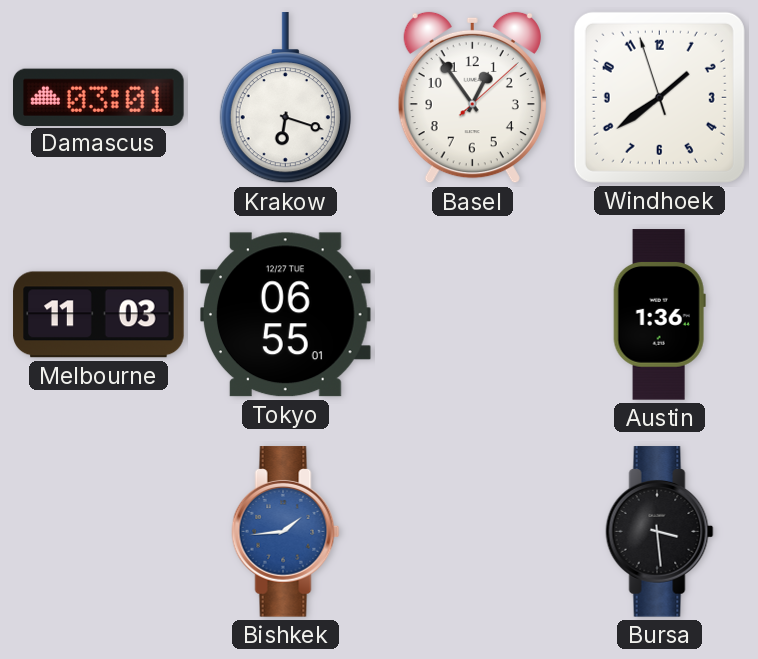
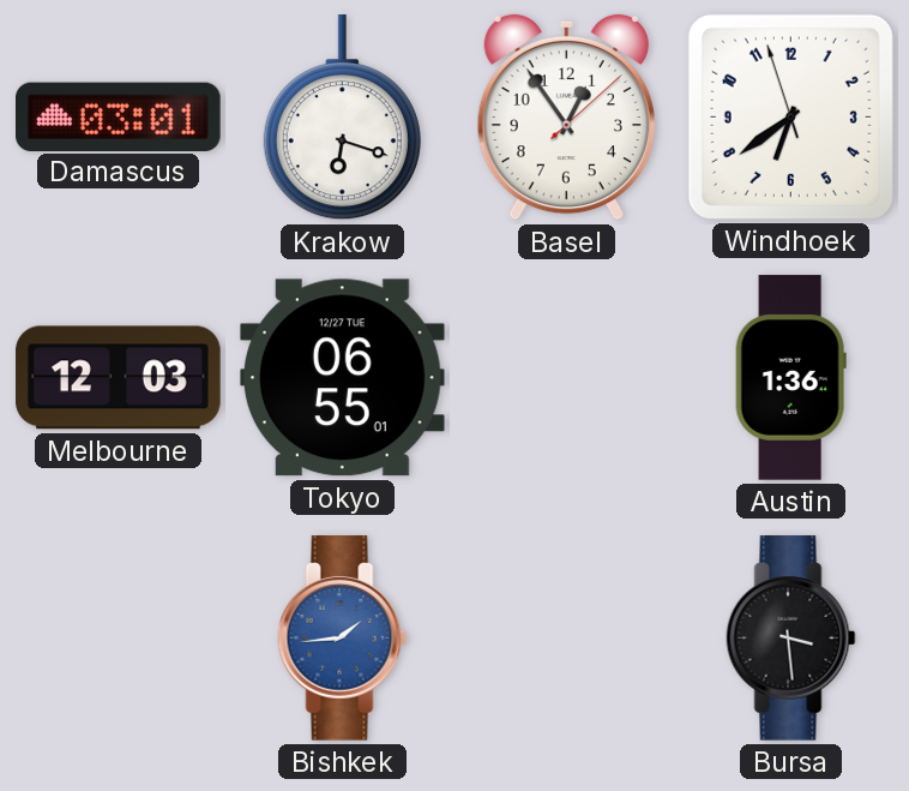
Windhoek: 1:38 -> 6:38
Melbourne: 11:03 -> 12:03
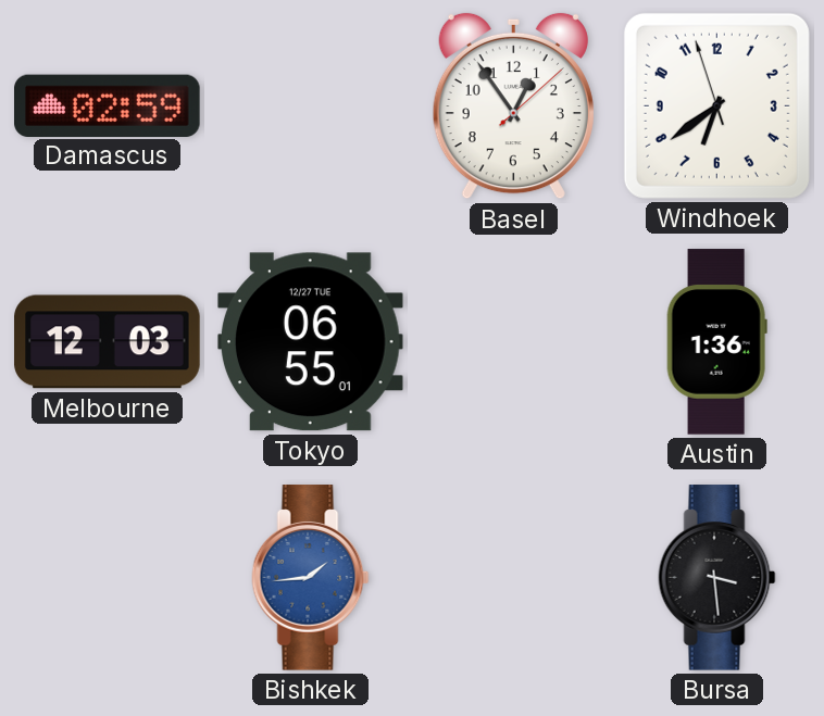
Damascus: 03:01 -> 02:59
Krakow: 6:18 -> none
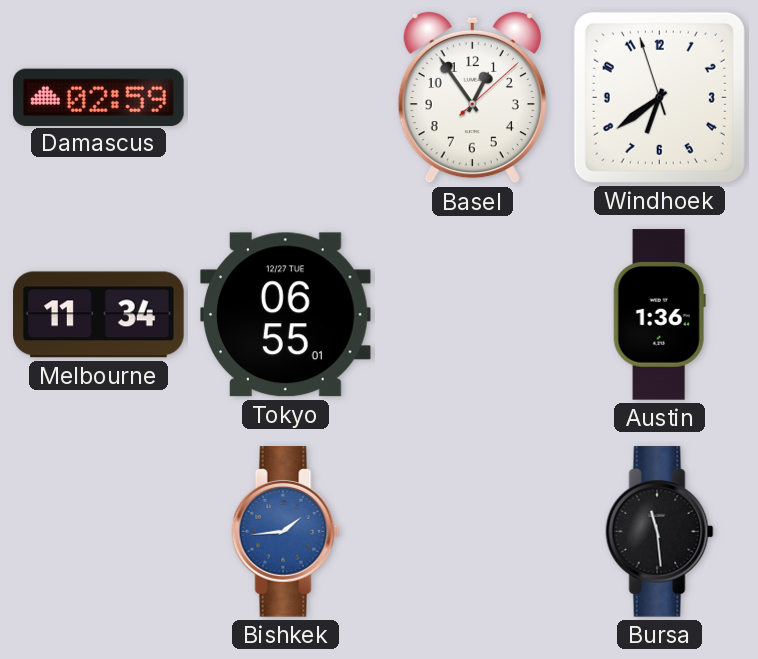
Melbourne: 12:03 -> 11:34
Bursa: 3:29 -> 11:29
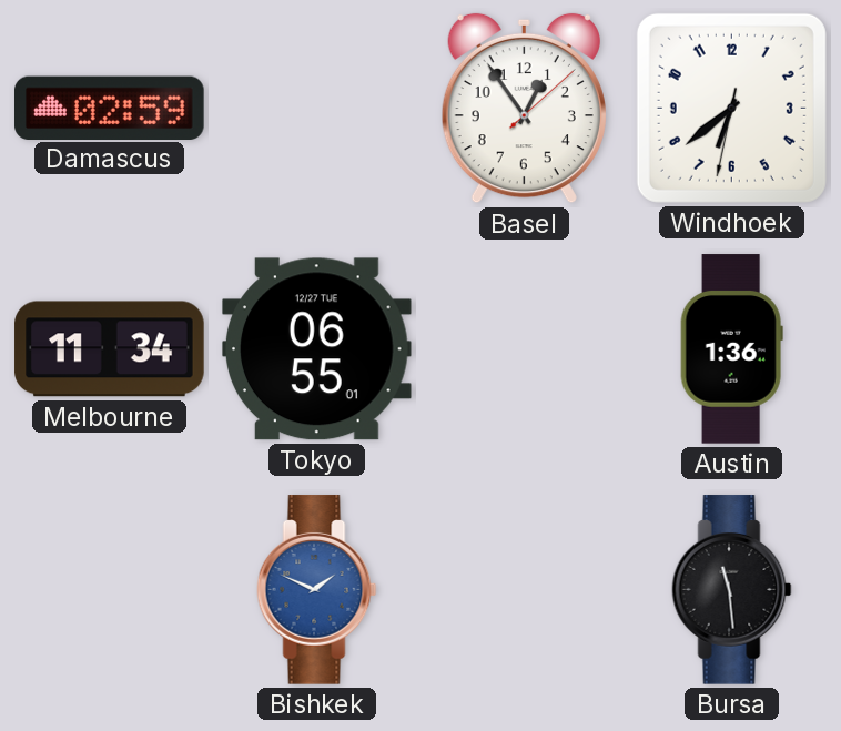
Windhoek: 6:38:57 -> 6:38:32
Bishkek: 1:44 -> 1:49
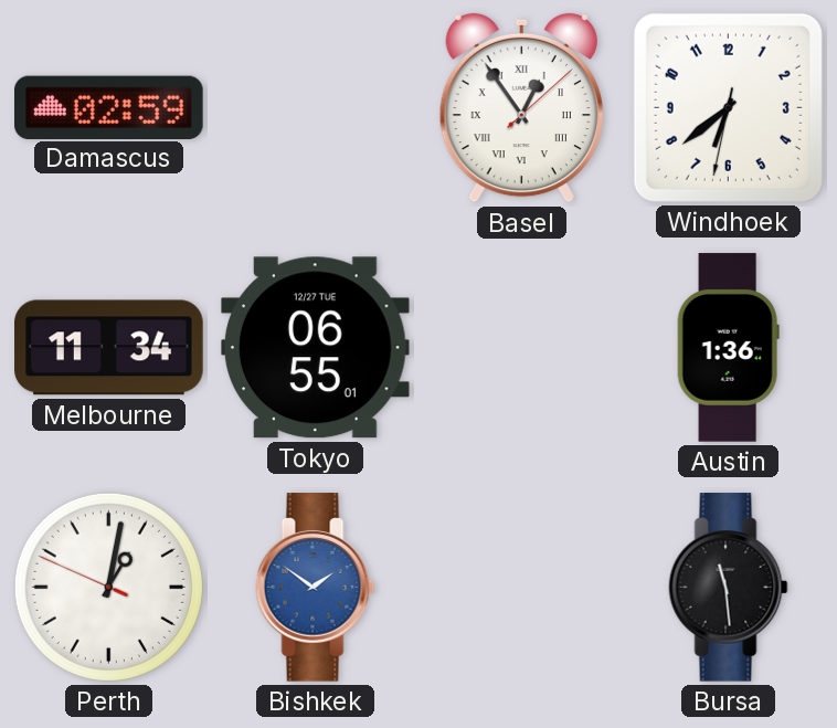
Basel numerals: Arabic -> Roman
Perth: none -> 1:01
Bishkek: 1:49 -> 1:51
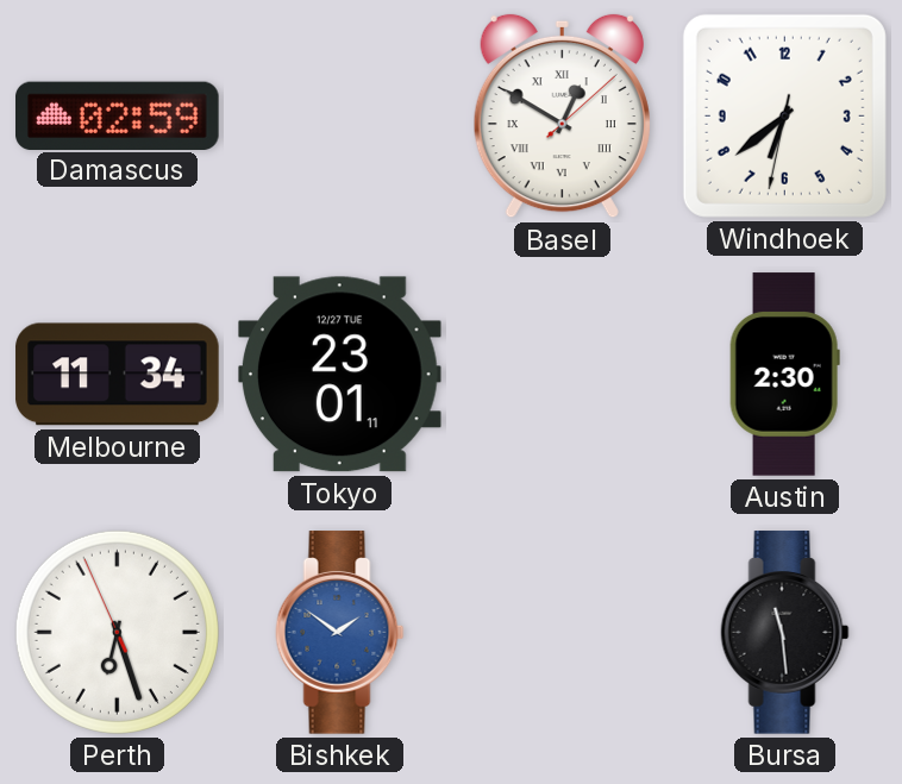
Basel: 12:54 -> 12:50
Tokyo: 06:55 -> 23:01
Austin: 1:36 -> 2:30
Perth: 1:01 -> 6:26
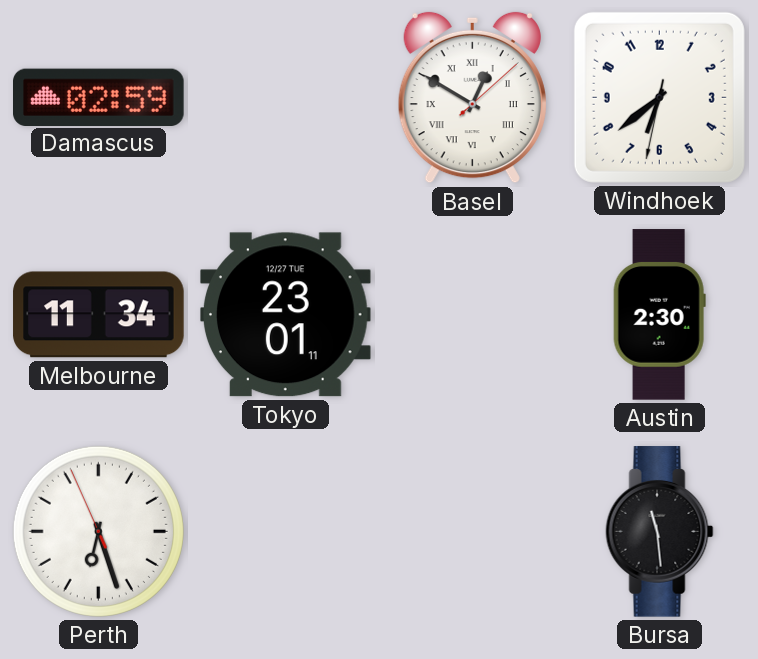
Bishkek: 1:51 -> none
